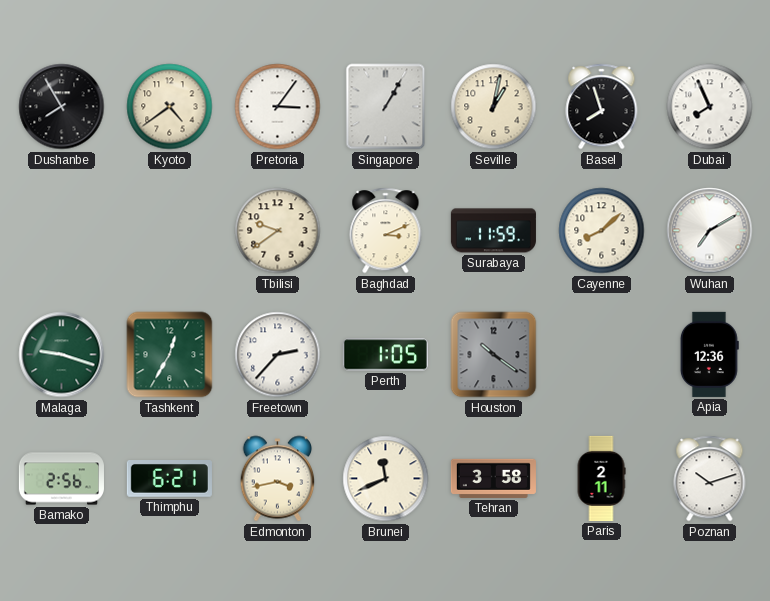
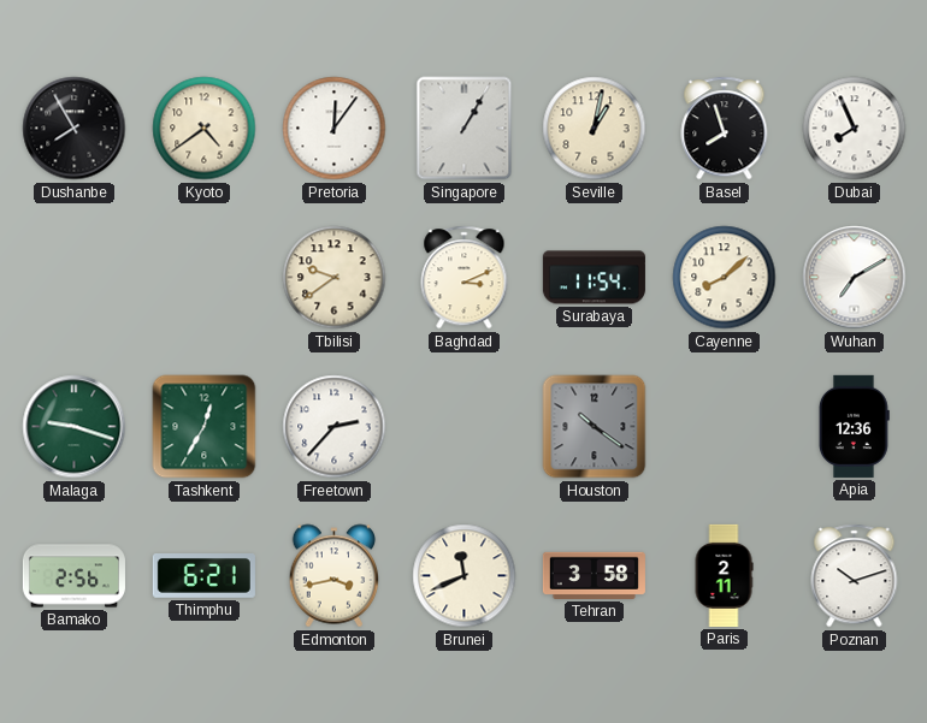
Pretoria: 3:06 -> 12:06
Surabaya: 11:59 -> 11:54
Perth: 1:05 -> none
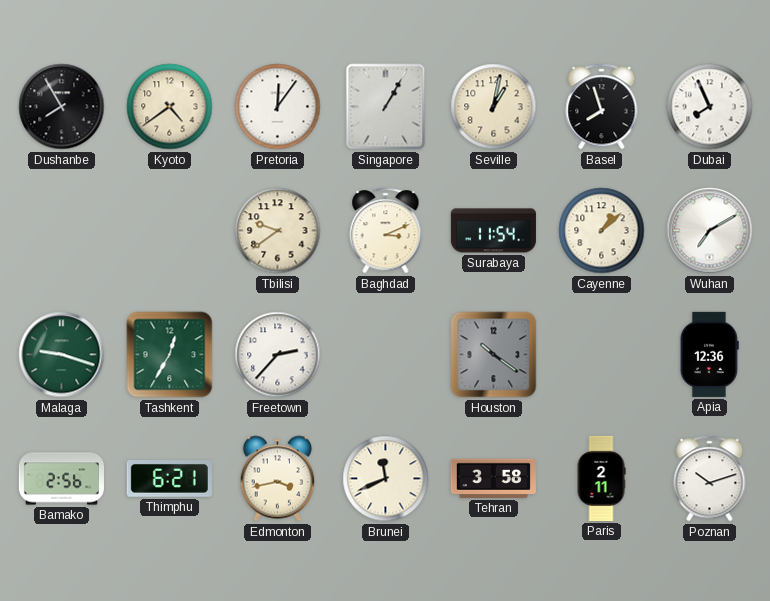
Cayenne: 8:08 -> 1:08
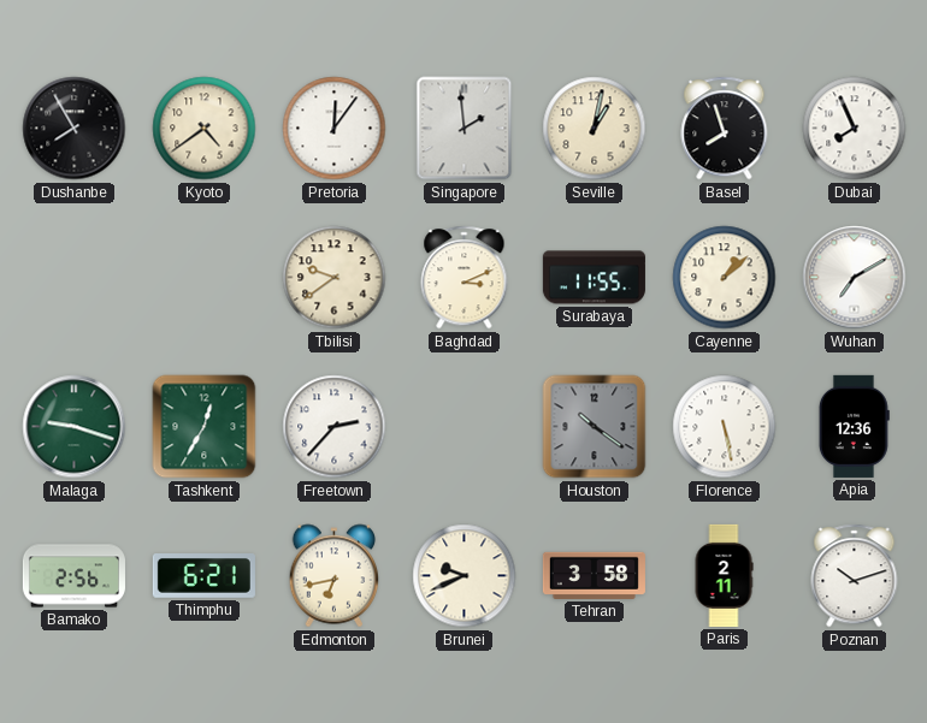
Singapore: 1:05 -> 1:59
Surabaya: 11:54 -> 11:55
Florence: none -> 5:28
Edmonton: 3:43 -> 6:43
Brunei: 11:41 -> 9:41
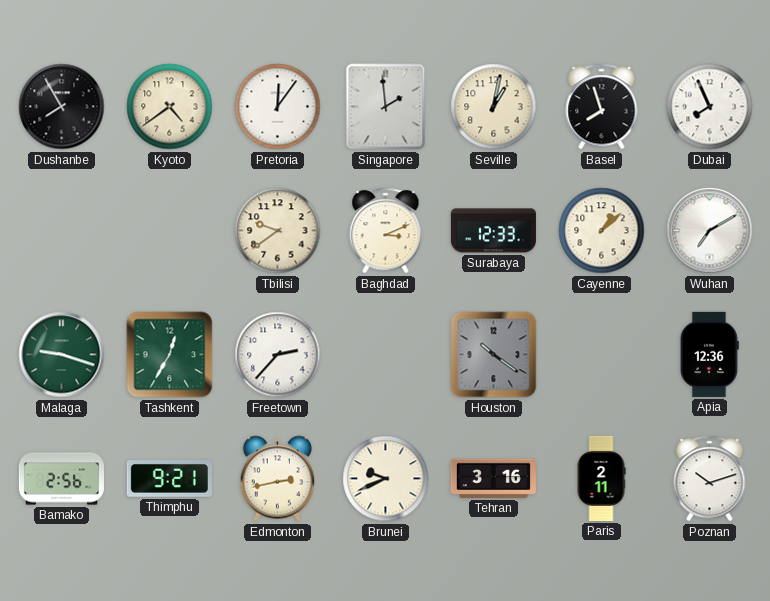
Surabaya: 11:55 -> 12:33
Florence: 5:28 -> none
Thimphu: 6:21 -> 9:21
Edmonton: 6:43 -> 2:43
Tehran: 3:58 -> 3:16
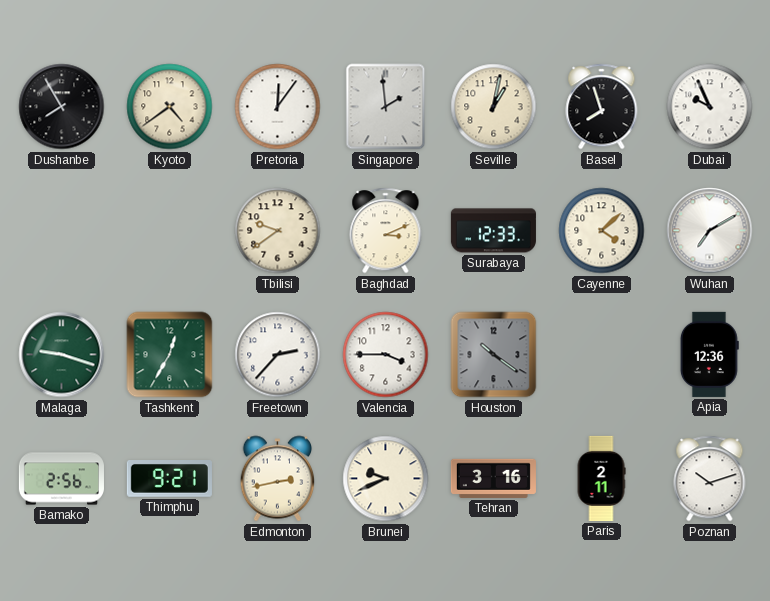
Dubai: 7:56 -> 9:56
Cayenne: 1:08 -> 4:08
Valencia: none -> 3:45
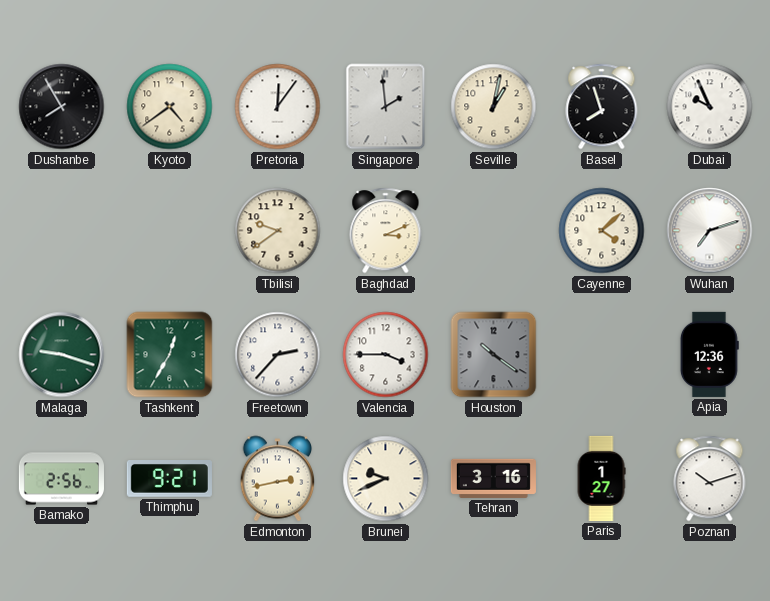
Surabaya: 12:33 -> none
Wuhan: 7:10 -> 7:12
Paris: 2:11 -> 1:27
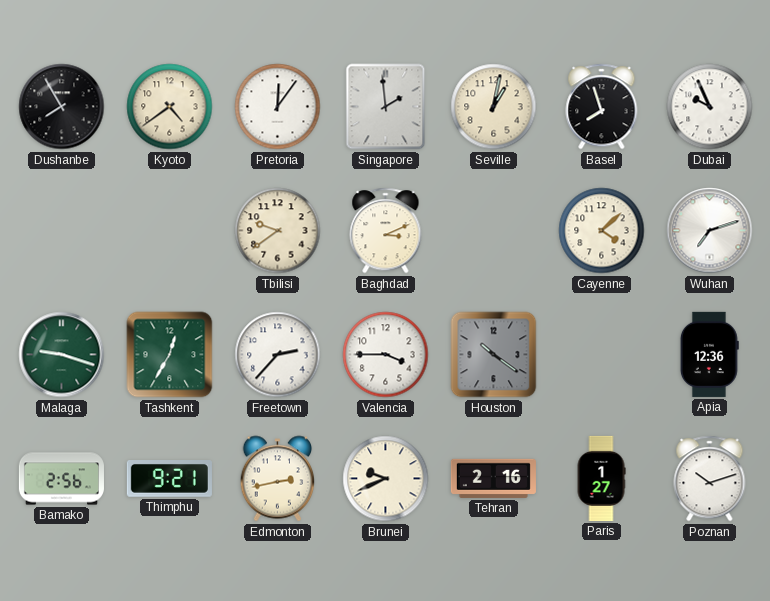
Tehran: 3:16 -> 2:16
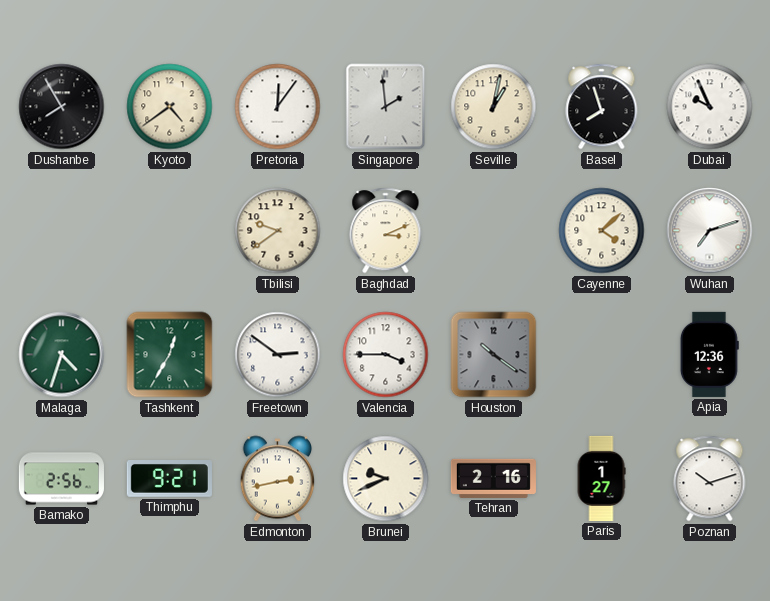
Malaga: 9:18 -> 4:33
Freetown: 2:37 -> 2:51
